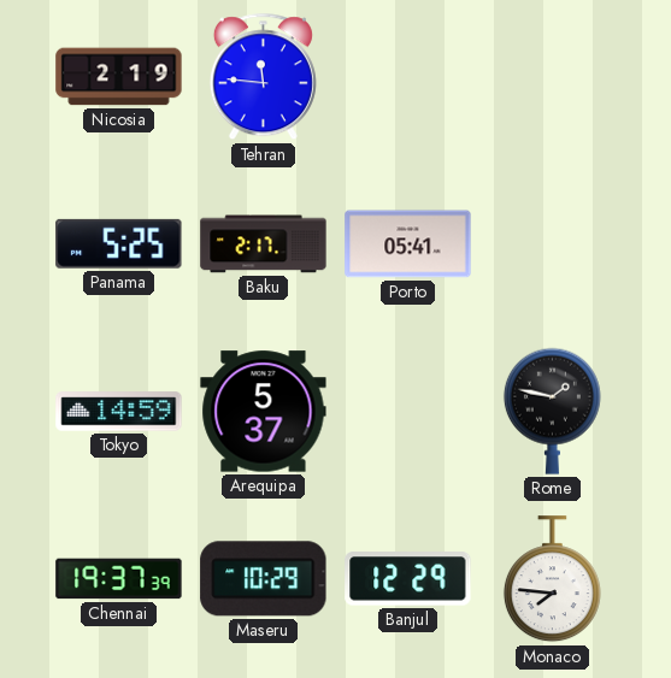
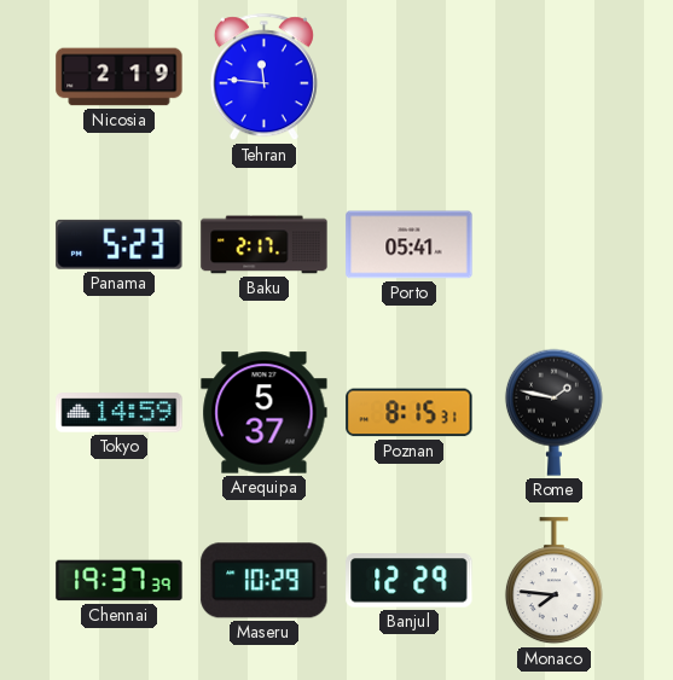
Panama: 5:25 -> 5:23
Poznan: none -> 8:15
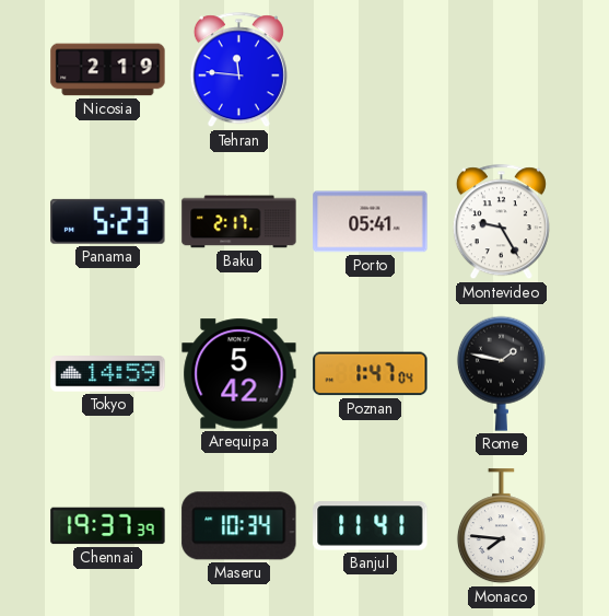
Montevideo: none -> 9:25
Arequipa: 5:37 -> 5:42
Poznan: 8:15 -> 1:47
Maseru: 10:29 -> 10:34
Banjul: 12:29 -> 11:41
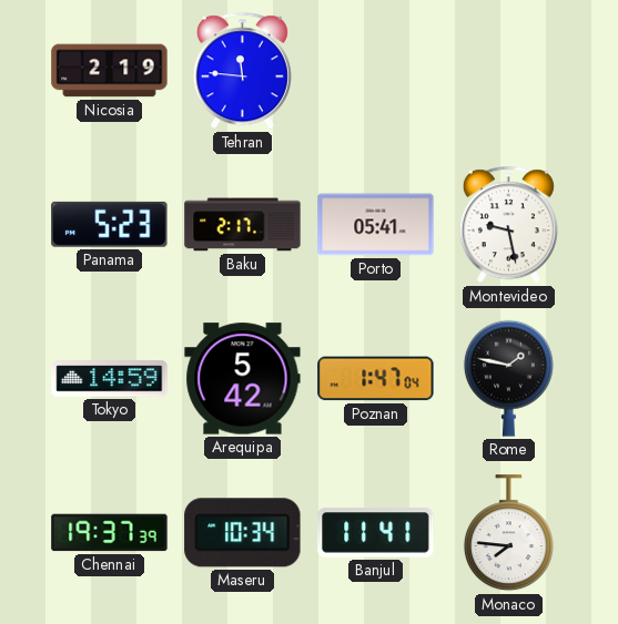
Montevideo: 9:25 -> 9:28
